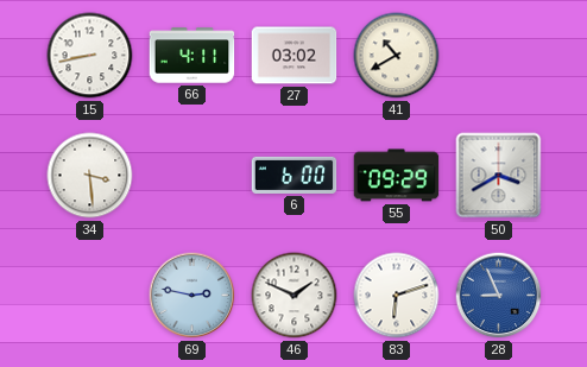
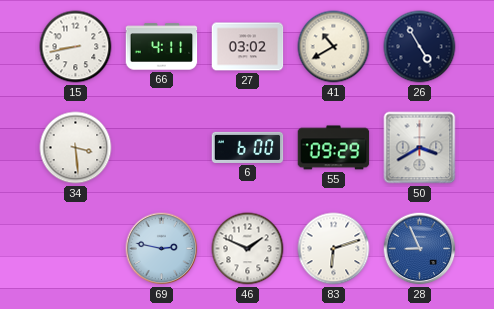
26: none -> 4:55
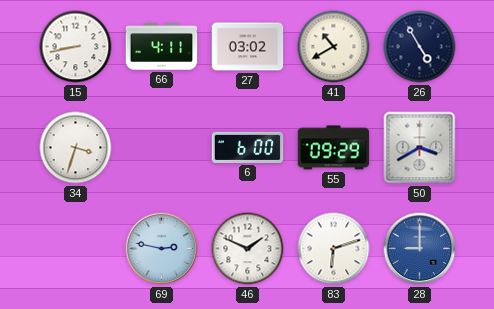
34: 3:29 -> 3:33
28: 8:56 -> 9:00
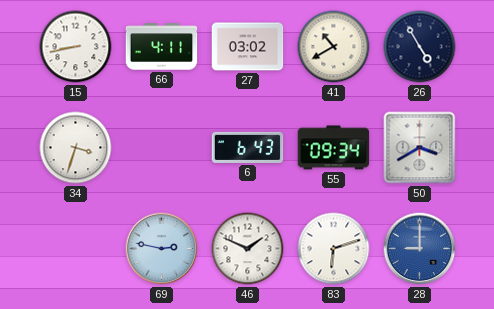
6: 6:00 -> 6:43
55: 09:29 -> 09:34
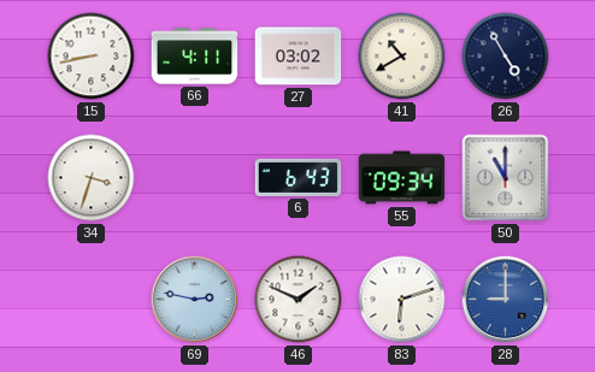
50: 3:40 -> 11:00
